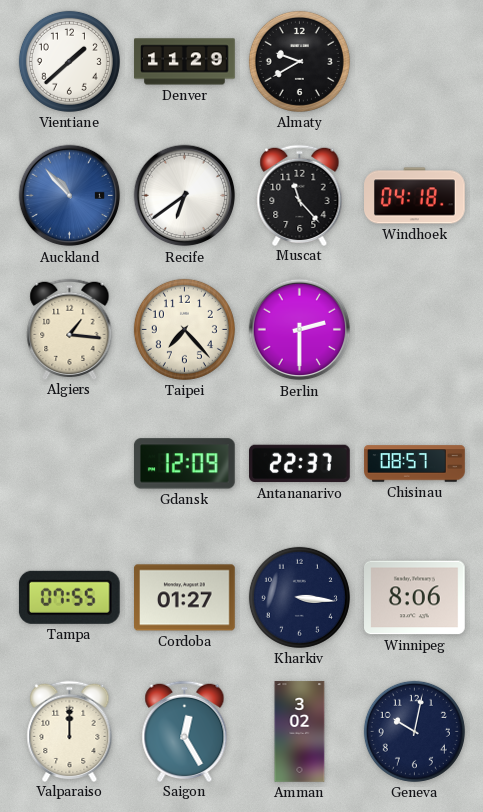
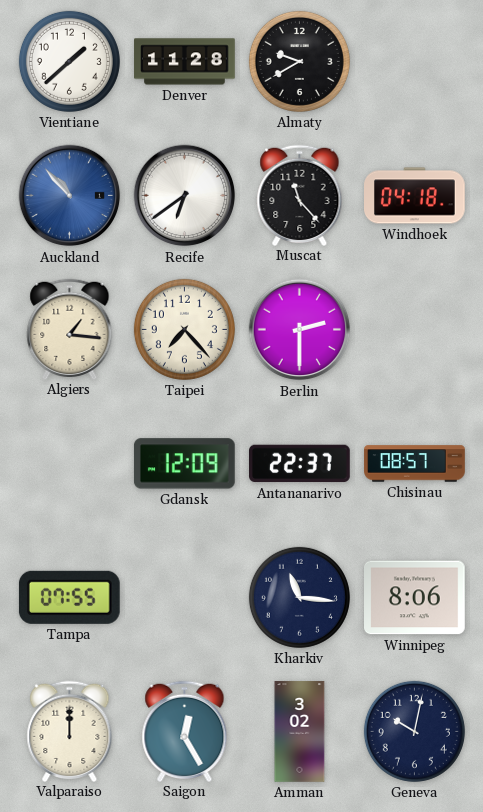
Denver: 11:29 -> 11:28
Cordoba: 01:27 -> none
Kharkiv: 3:16 -> 11:16
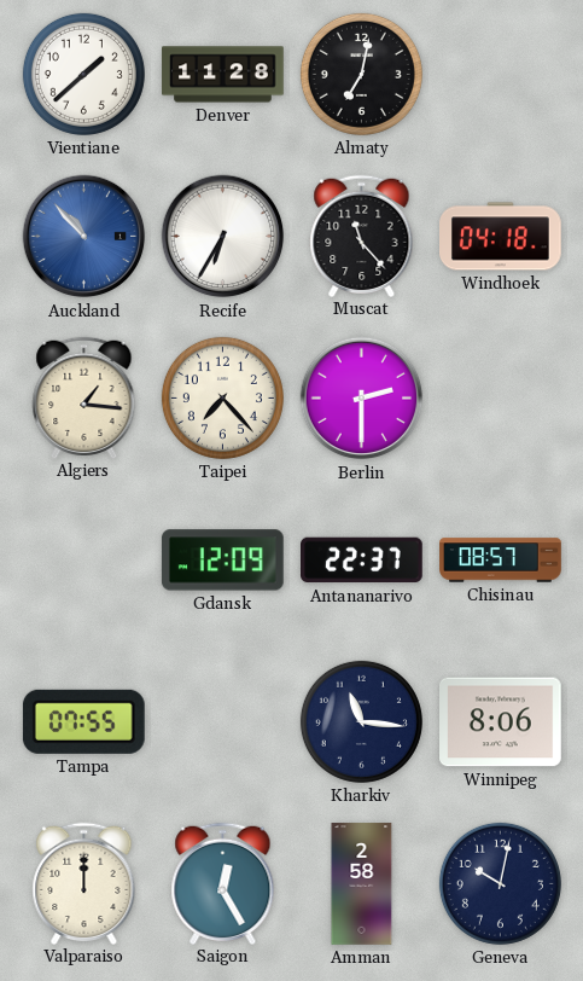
Almaty: 9:40 -> 7:02
Recife: 6:39 -> 6:35
Amman: 3:02 -> 2:58
